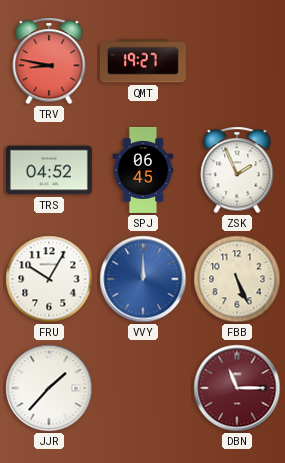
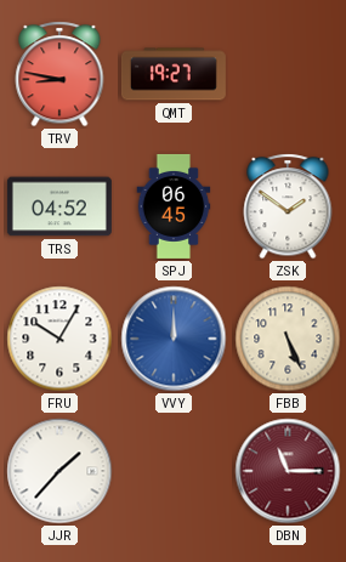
ZSK: 1:56 -> 1:51
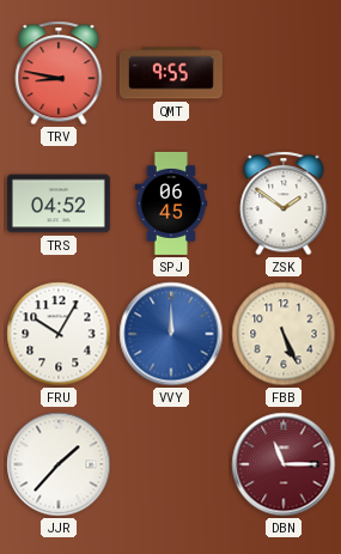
QMT: 19:27 -> 9:55
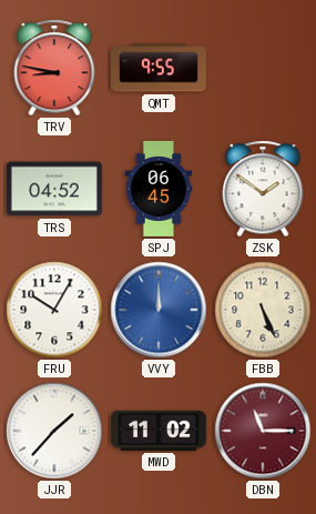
MWD: none -> 11:02
